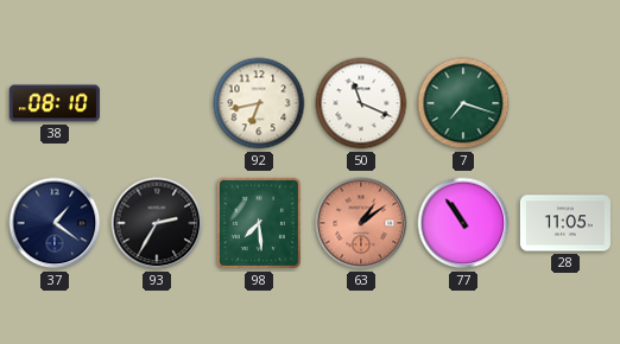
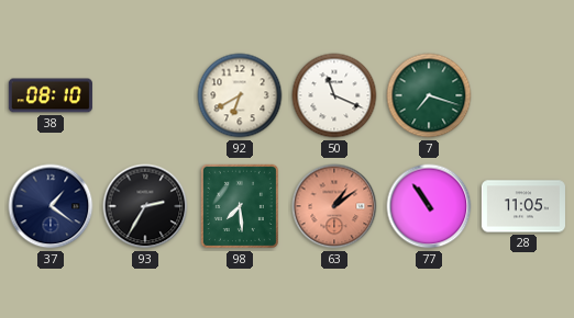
92: 6:43 -> 6:40
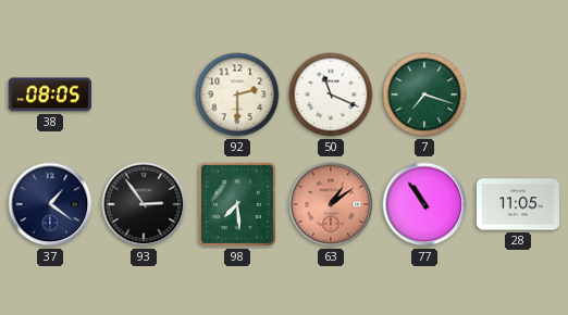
38: 08:10 -> 08:05
92: 6:40 -> 2:30
93: 2:35 -> 2:54
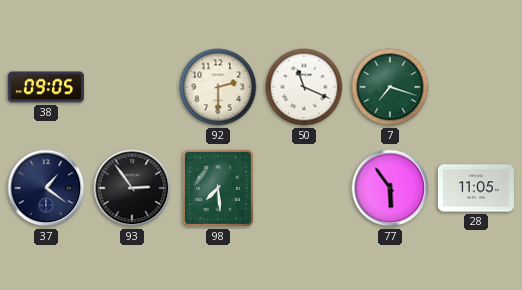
38: 08:05 -> 09:05
63: 1:09 -> none
77: 10:54 -> 5:54
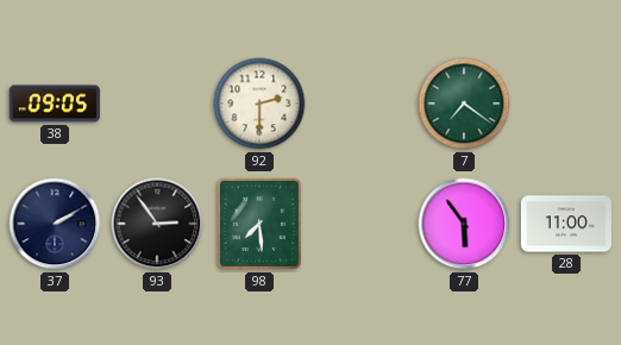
50: 11:19 -> none
7: 7:18 -> 7:21
37: 1:21 -> 2:10
28: 11:05 -> 11:00
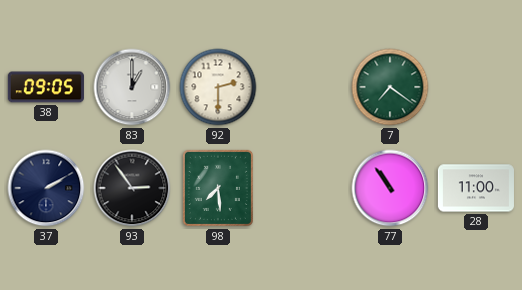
83: none -> 1:00
77: 5:54 -> 10:54
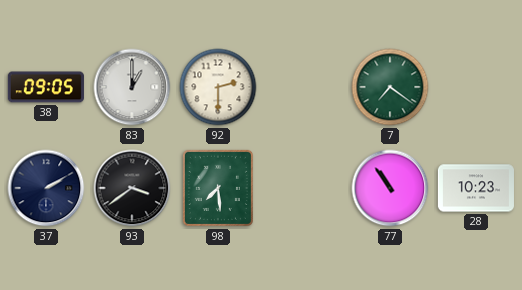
93: 2:54 -> 3:39
28: 11:00 -> 10:23
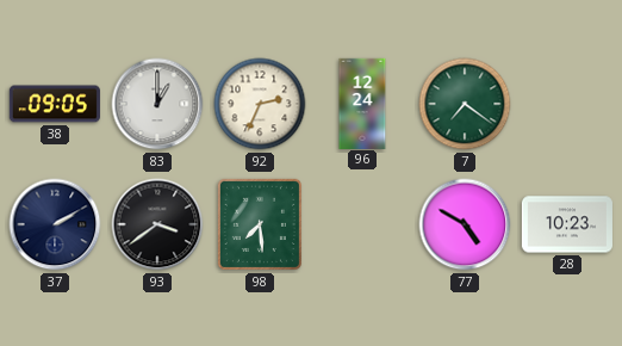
92: 2:30 -> 2:34
96: none -> 12:24
77: 10:54 -> 4:50
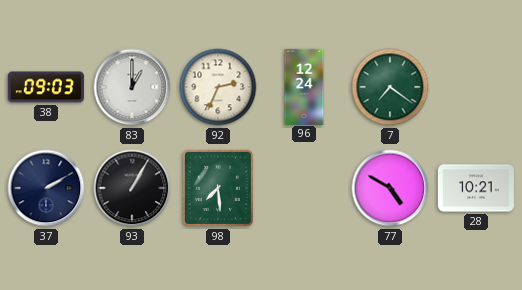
38: 09:05 -> 09:03
93: 3:39 -> 1:05
28: 10:23 -> 10:21
